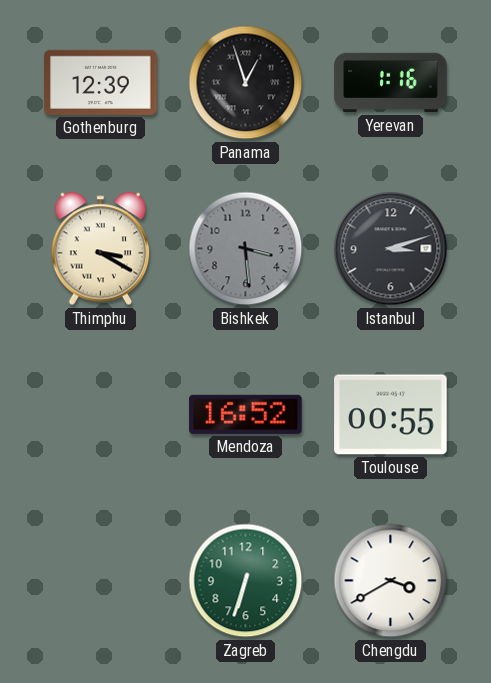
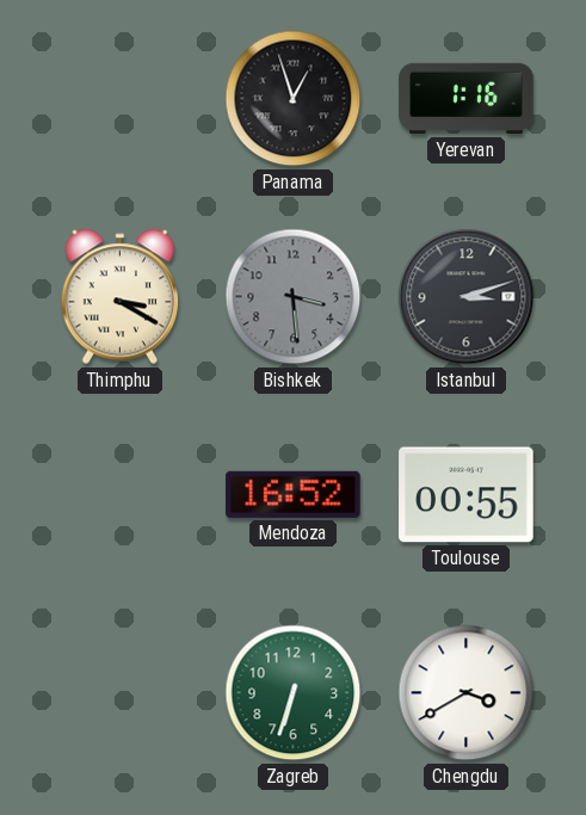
Gothenburg: 12:39 -> none
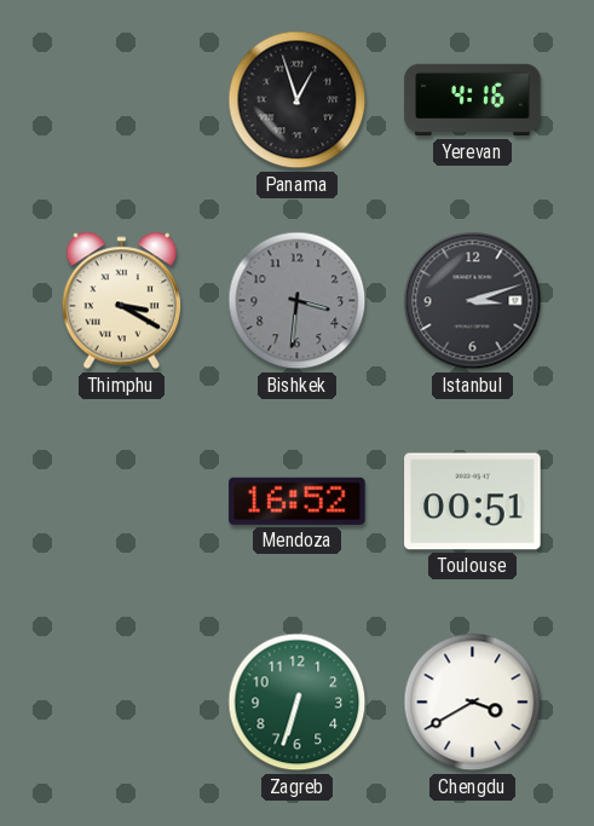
Yerevan: 1:16 -> 4:16
Bishkek: 3:29 -> 3:31
Toulouse: 00:55 -> 00:51
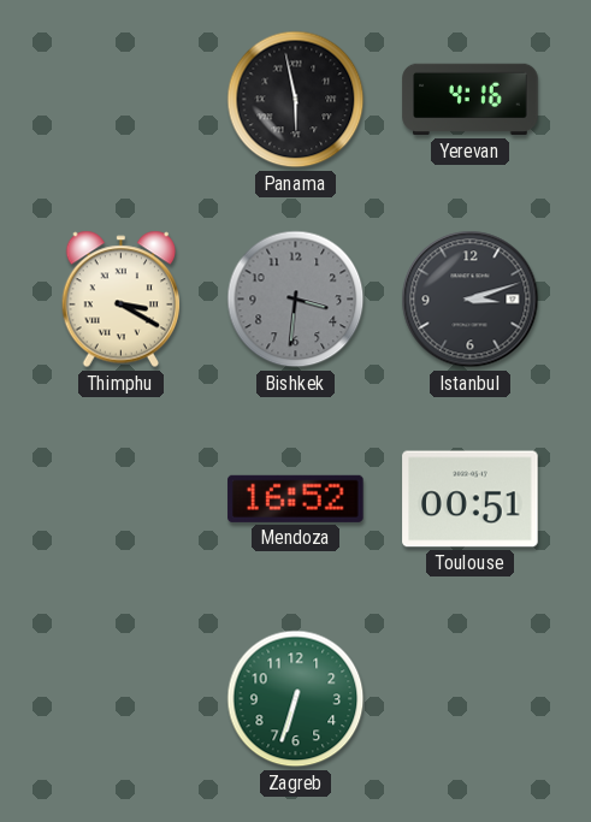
Panama: 12:57 -> 5:58
Chengdu: 3:40 -> none
